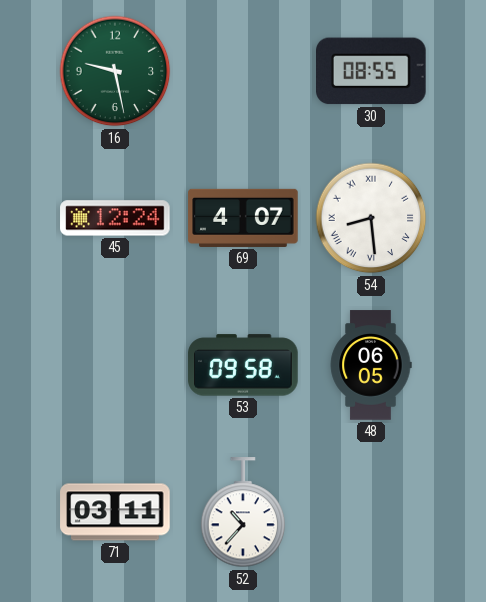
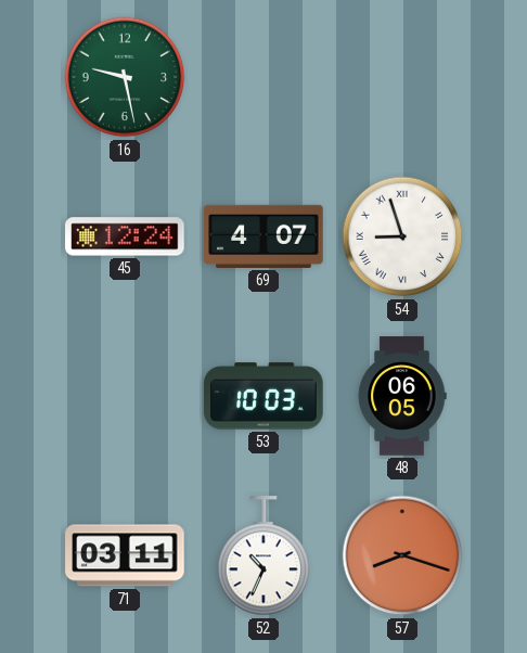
30: 08:55 -> none
54: 8:29 -> 8:57
53: 09:58 -> 10:03
52: 10:37 -> 10:34
57: none -> 8:18
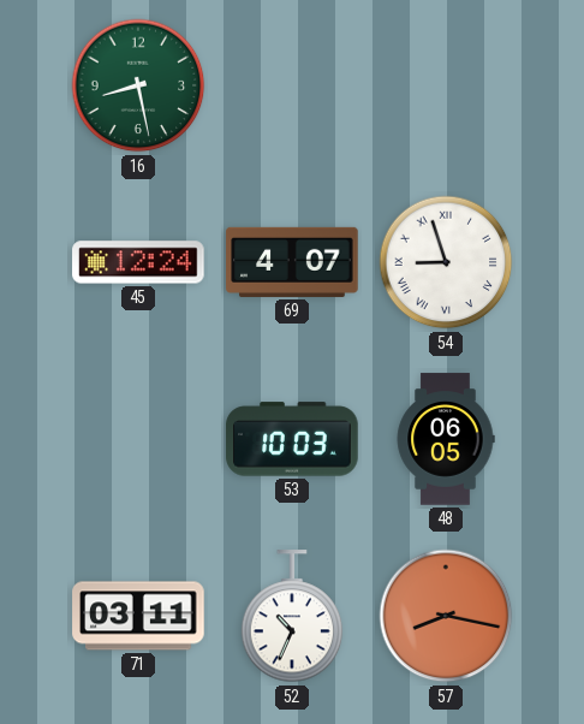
16: 9:28 -> 8:28
57: 8:18 -> 8:17
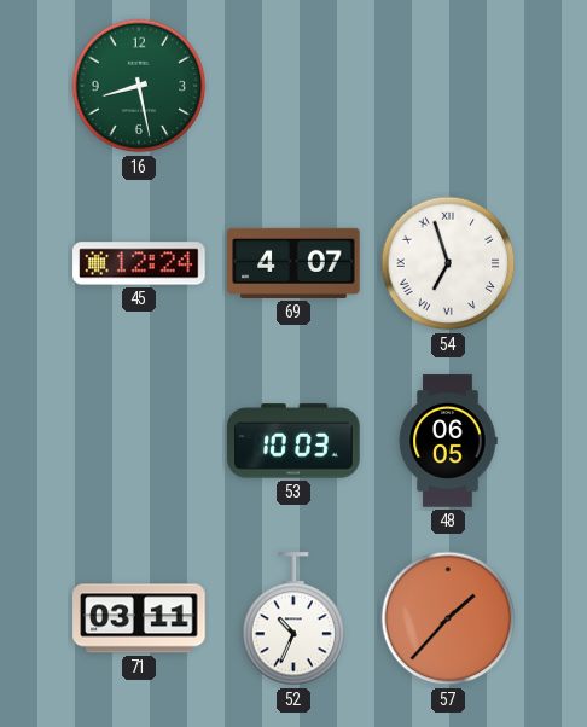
54: 8:57 -> 6:57
57: 8:17 -> 1:37
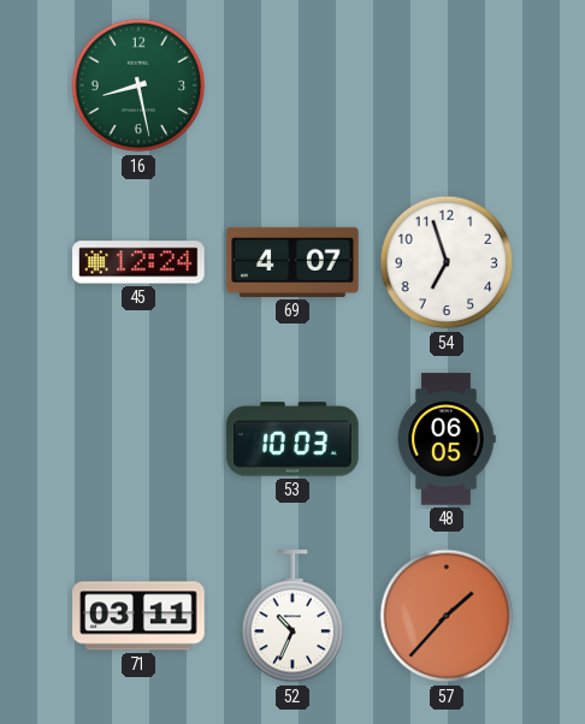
54 numerals: Roman -> Arabic
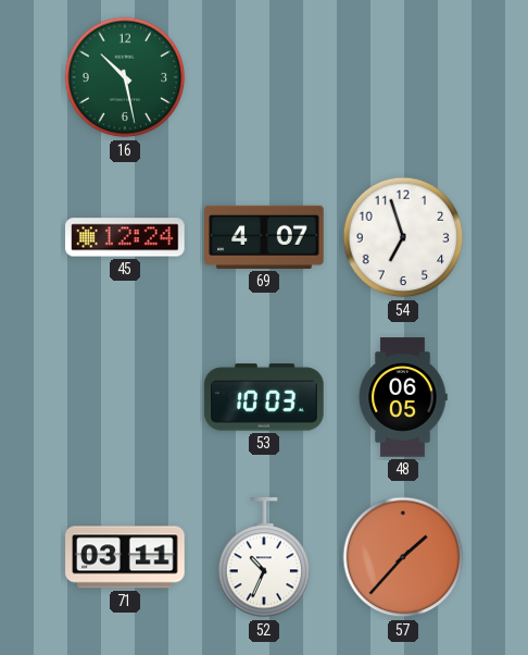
16: 8:28 -> 10:28
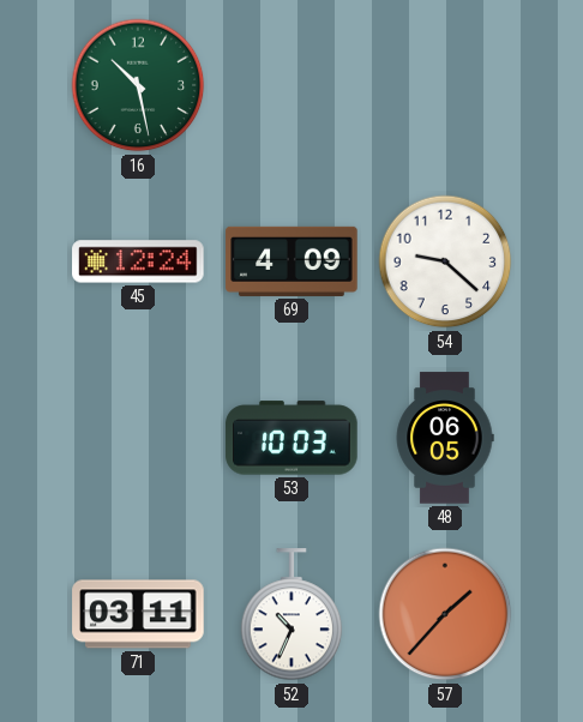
69: 4:07 -> 4:09
54: 6:57 -> 9:22
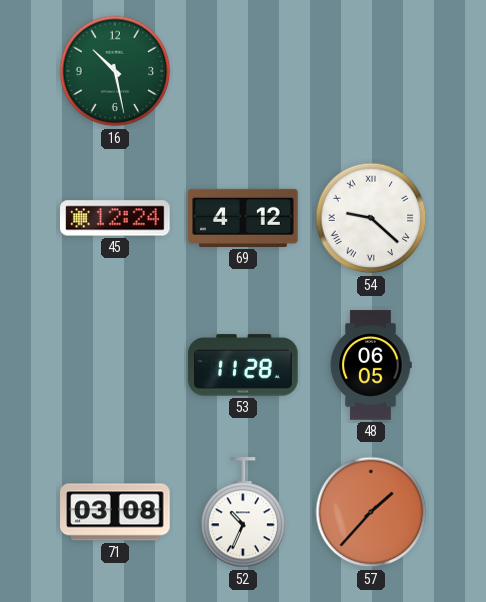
69: 4:09 -> 4:12
54 numerals: Arabic -> Roman
53: 10:03 -> 11:28
71: 03:11 -> 03:08
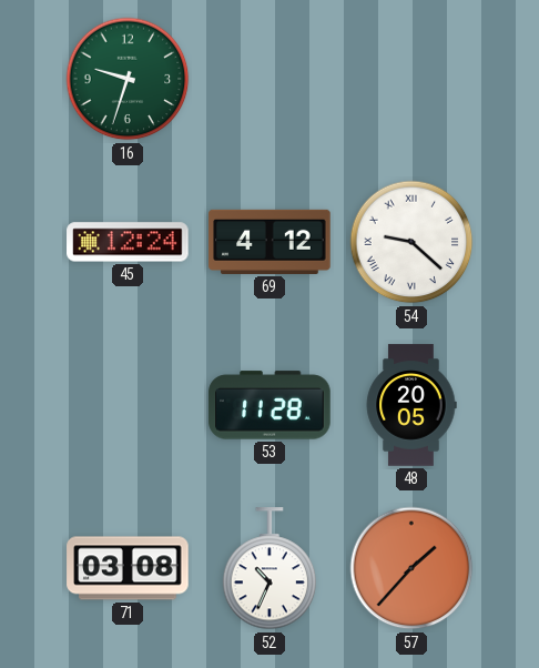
16: 10:28 -> 9:33
48: 06:05 -> 20:05
